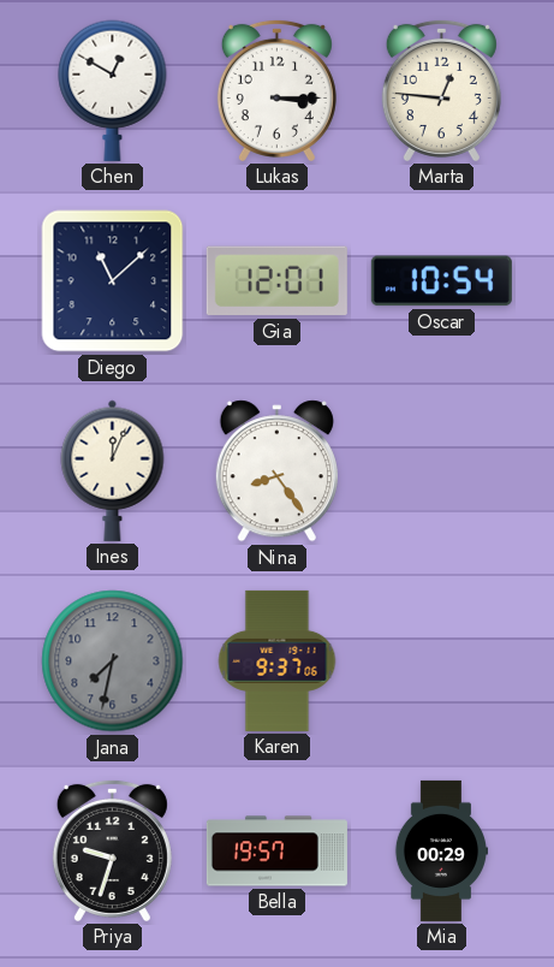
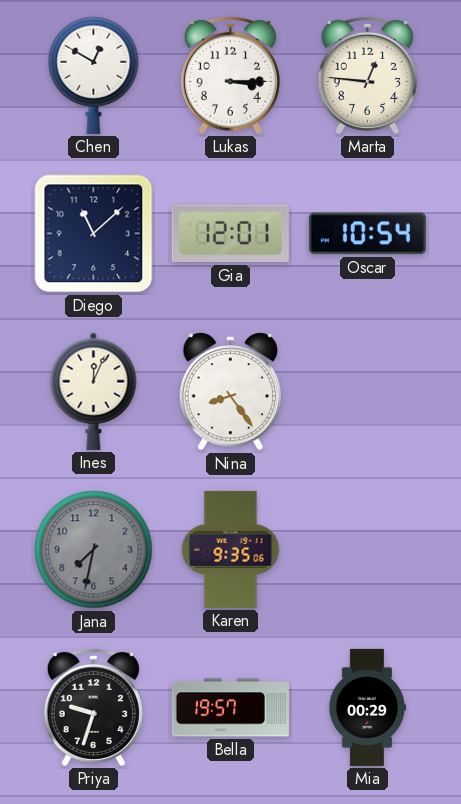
Karen: 9:37 -> 9:35
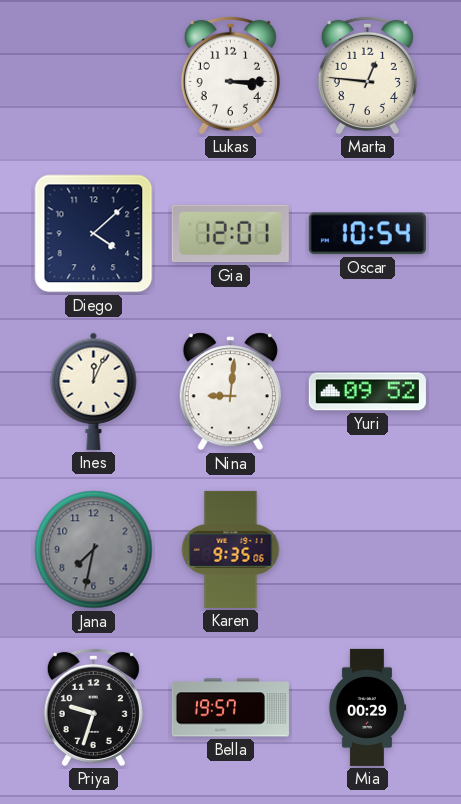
Chen: 12:50 -> none
Diego: 11:08 -> 4:08
Nina: 8:24 -> 9:01
Yuri: none -> 09:52
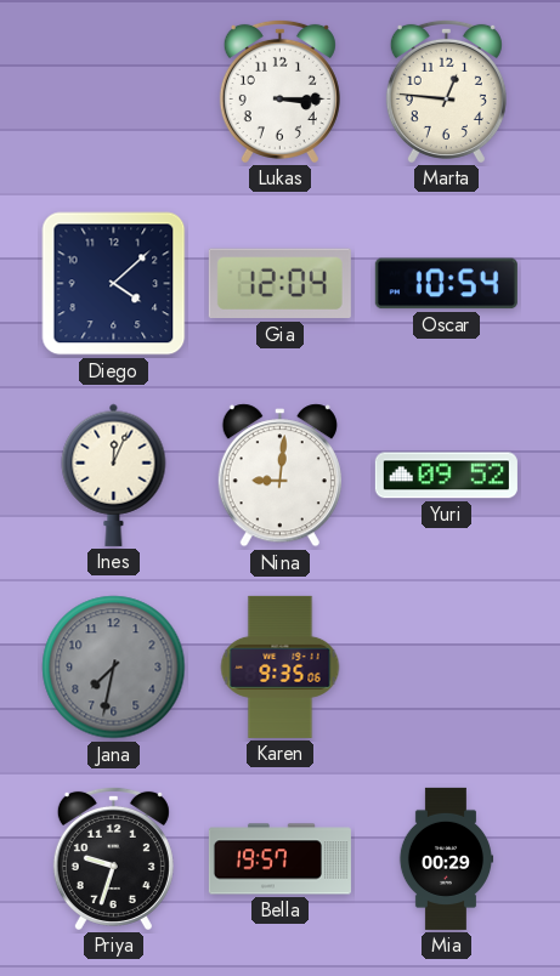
Gia: 12:01 -> 12:04
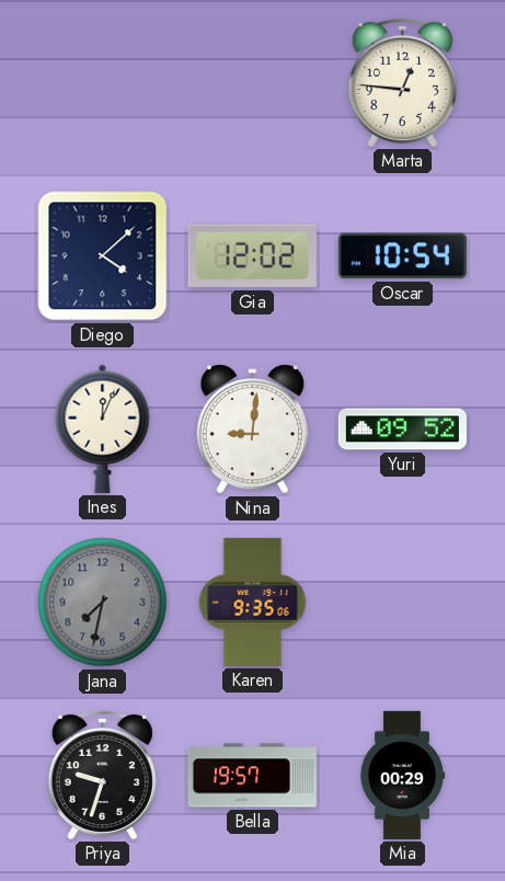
Lukas: 3:15 -> none
Gia: 12:04 -> 12:02
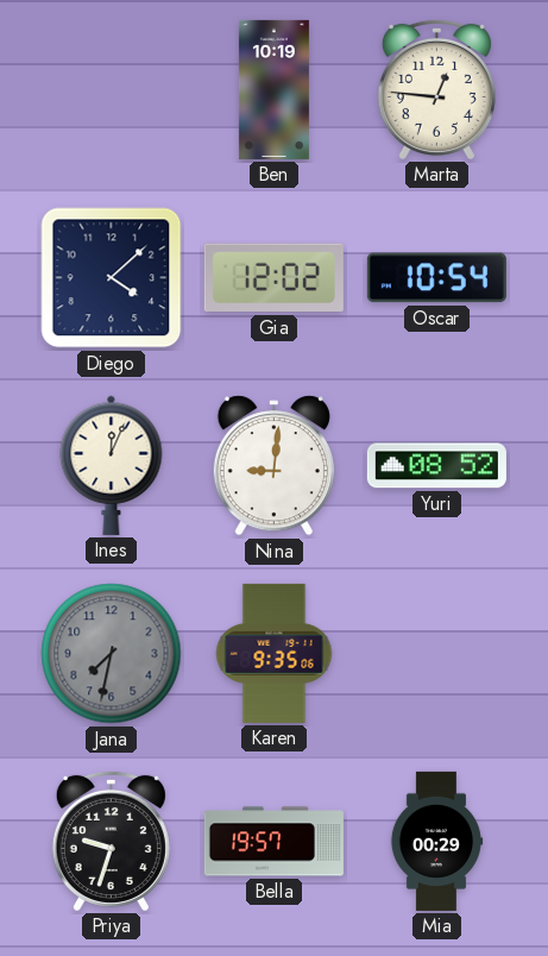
Ben: none -> 10:19
Yuri: 09:52 -> 08:52
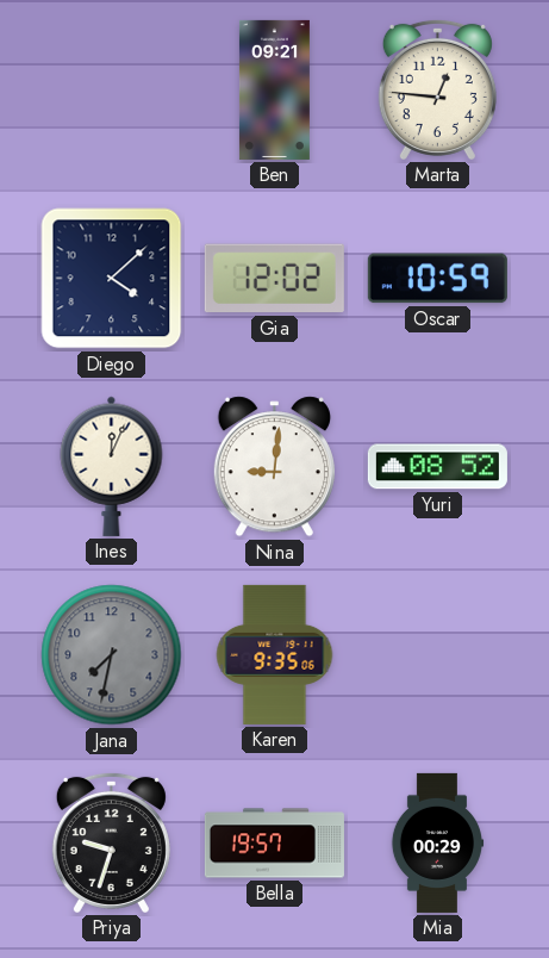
Ben: 10:19 -> 09:21
Oscar: 10:54 -> 10:59
